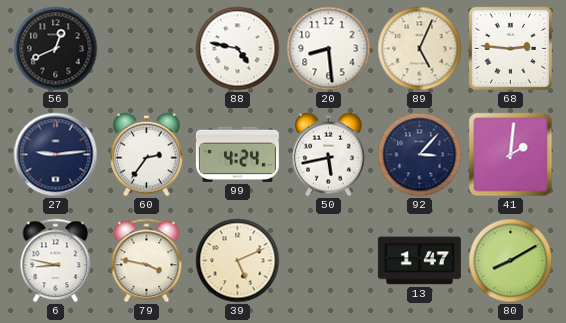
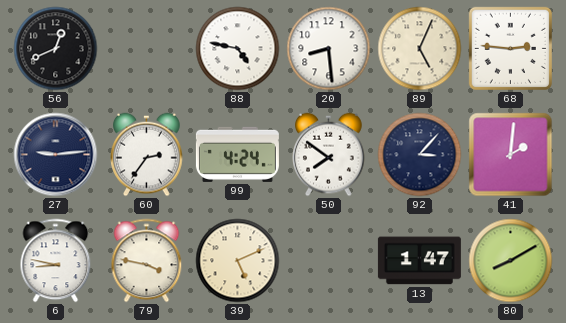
50: 5:43 -> 7:51
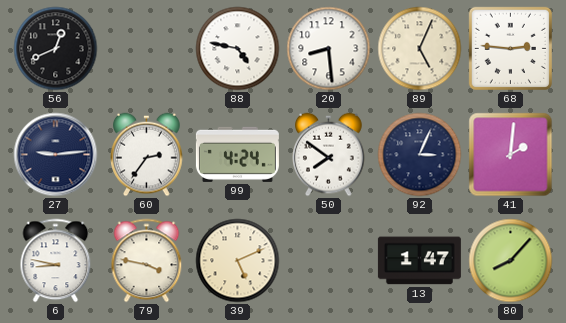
92: 3:07 -> 3:04
80: 8:10 -> 8:07
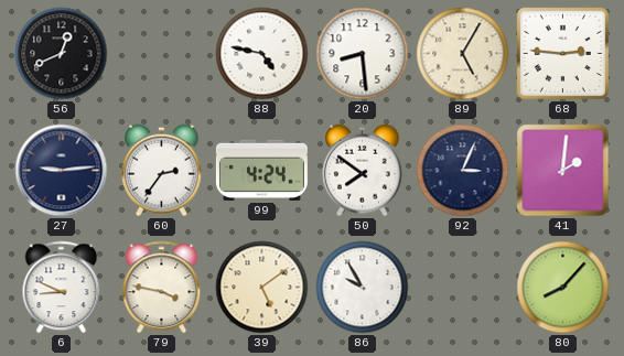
89: 5:04 -> 5:05
6: 8:47 -> 8:49
39: 5:11 -> 5:09
86: none -> 9:55
13: 1:47 -> none
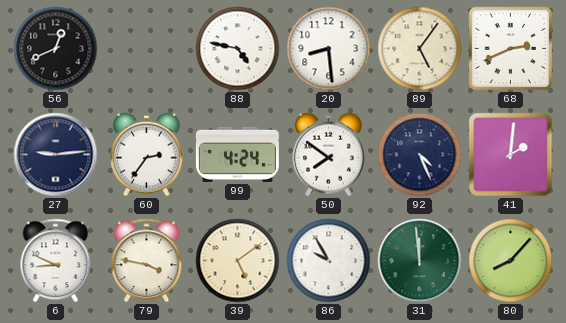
89: 5:05 -> 5:06
68: 2:46 -> 2:41
92: 3:04 -> 4:26
31: none -> 11:59
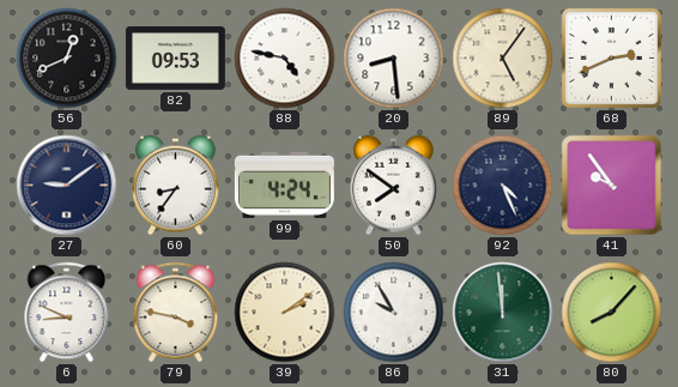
82: none -> 09:53
27: 9:14 -> 9:09
60: 2:36 -> 8:36
41: 2:01 -> 9:54
39: 5:09 -> 2:09
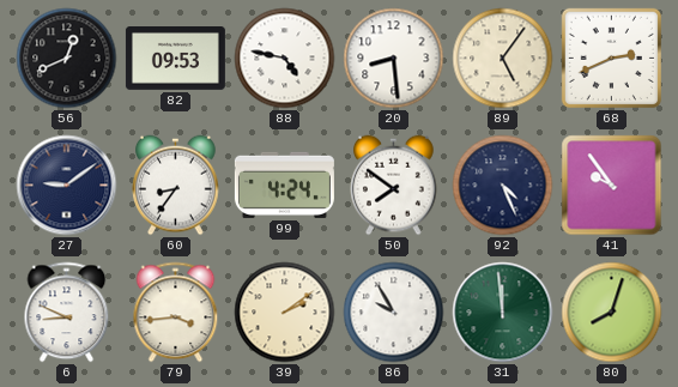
79: 3:47 -> 3:44
80: 8:07 -> 8:03
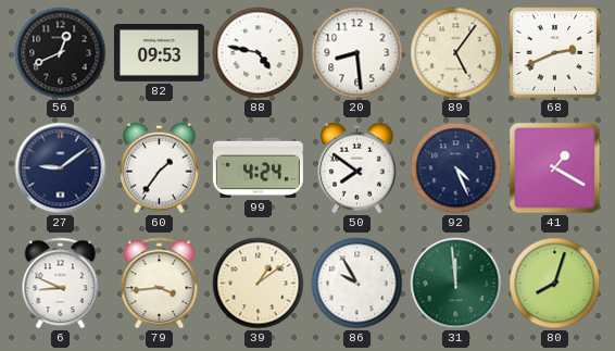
60: 8:36 -> 1:36
41: 9:54 -> 1:20
39: 2:09 -> 1:09
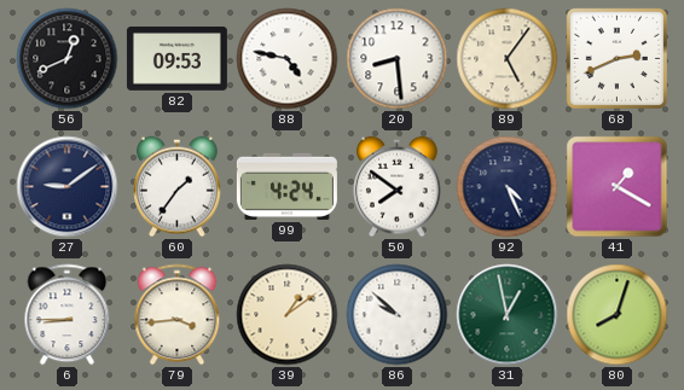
6: 8:49 -> 8:45
86: 9:55 -> 9:52
31: 11:59 -> 12:58
